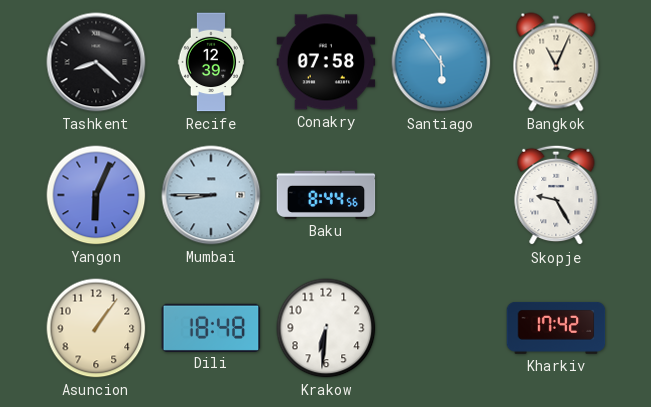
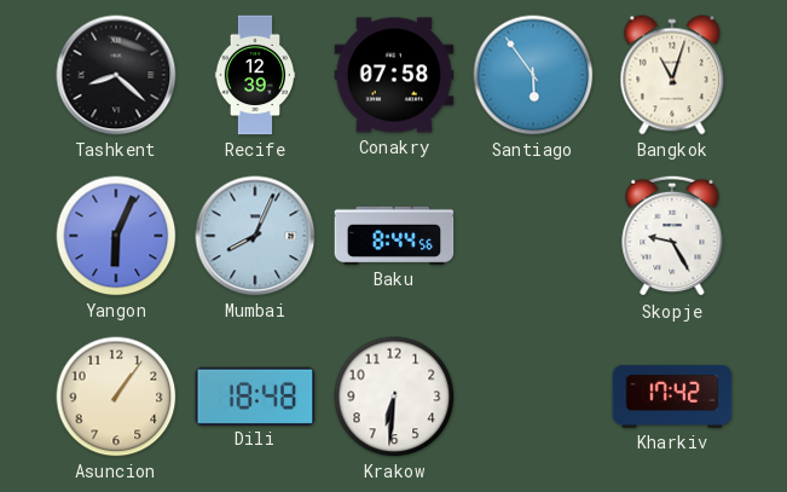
Bangkok: 11:04 -> 11:03
Mumbai: 8:45 -> 8:04
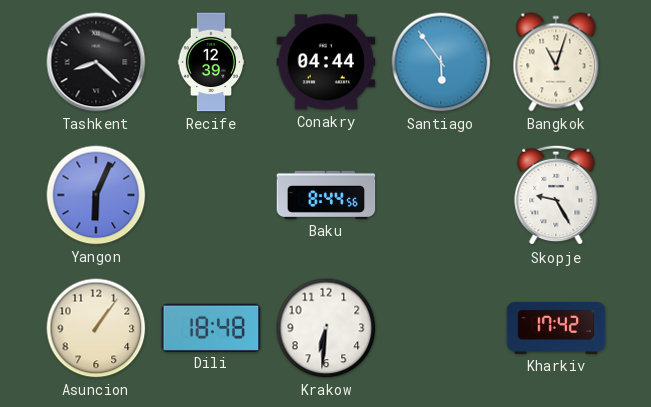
Conakry: 07:58 -> 04:44
Mumbai: 8:04 -> none
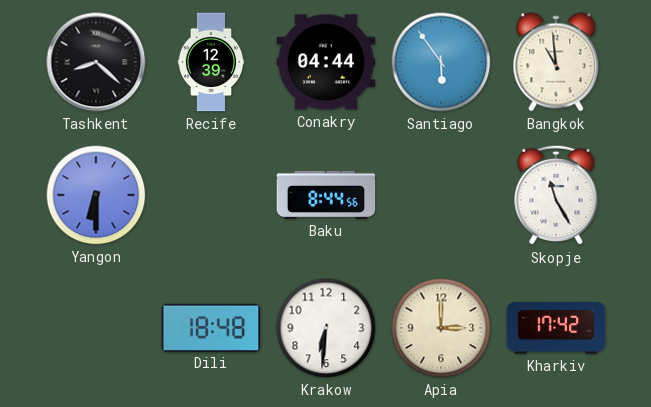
Bangkok: 11:03 -> 10:59
Yangon: 6:04 -> 6:30
Skopje: 9:25 -> 11:25
Asuncion: 1:06 -> none
Apia: none -> 3:00
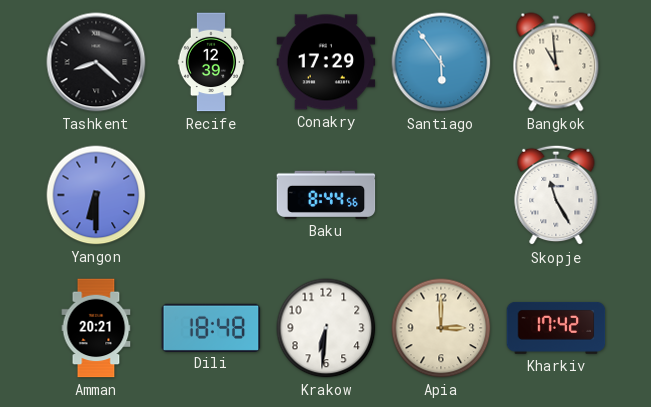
Conakry: 04:44 -> 17:29
Amman: none -> 20:21
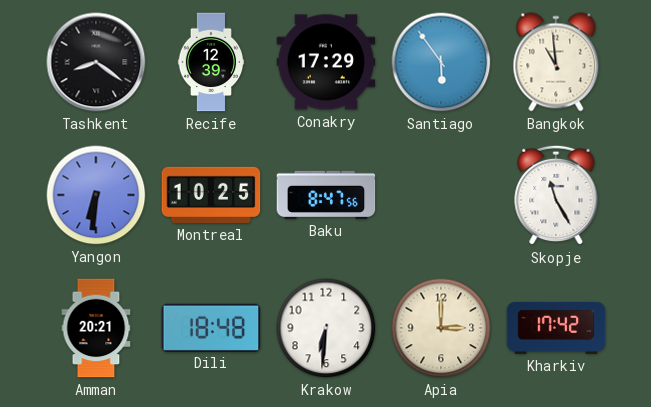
Tashkent: 8:22 -> 8:21
Yangon: 6:30 -> 6:31
Montreal: none -> 10:25
Baku: 8:44 -> 8:47
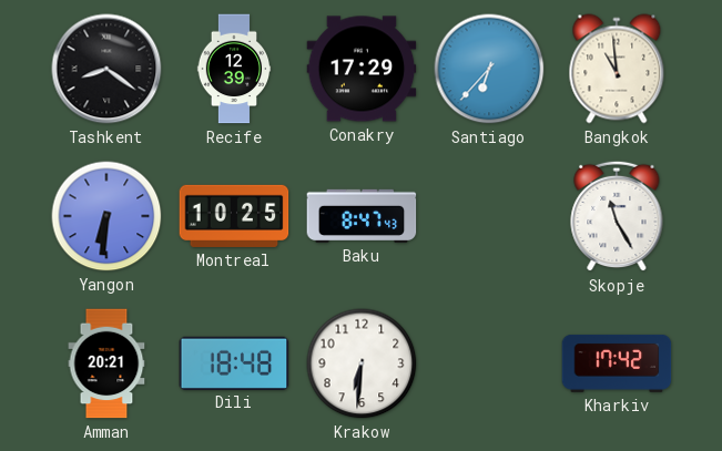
Santiago: 5:54 -> 6:37
Baku: 8:47:56 -> 8:47:43
Apia: 3:00 -> none
